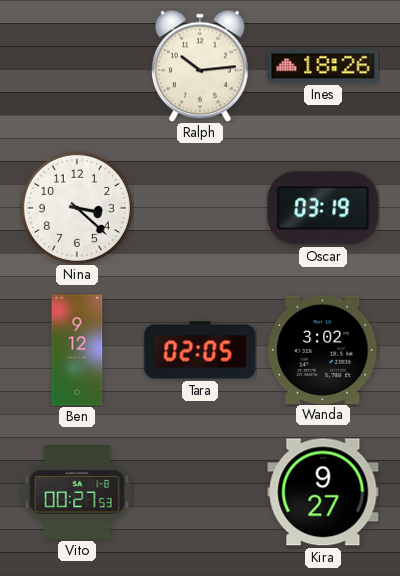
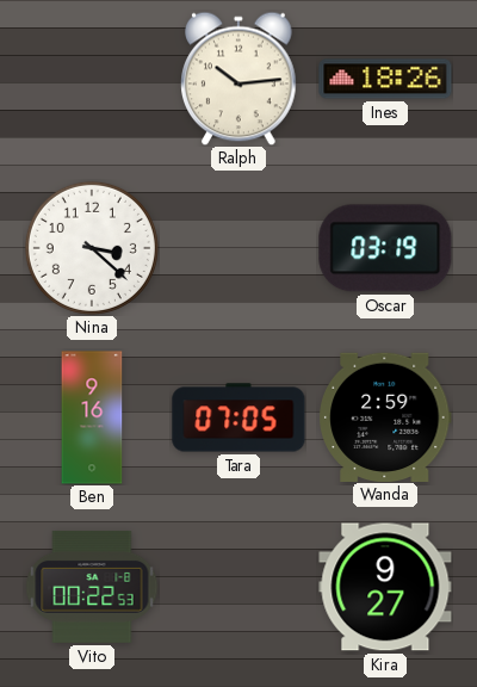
Ben: 9:12 -> 9:16
Tara: 02:05 -> 07:05
Wanda: 3:02 -> 2:59
Vito: 00:27 -> 00:22
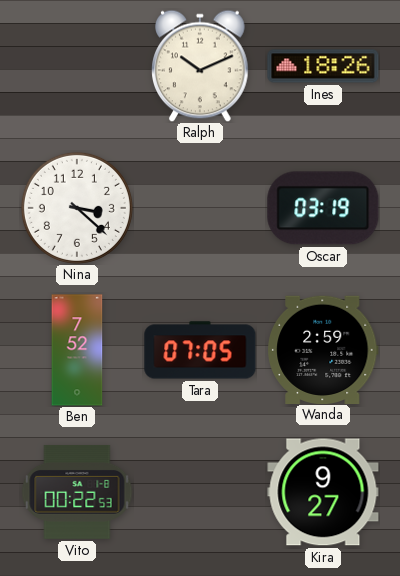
Ralph: 10:14 -> 10:11
Ben: 9:16 -> 7:52
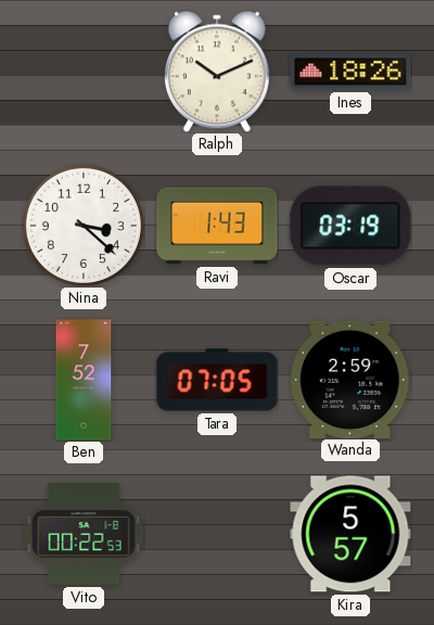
Ravi: none -> 1:43
Kira: 9:27 -> 5:57
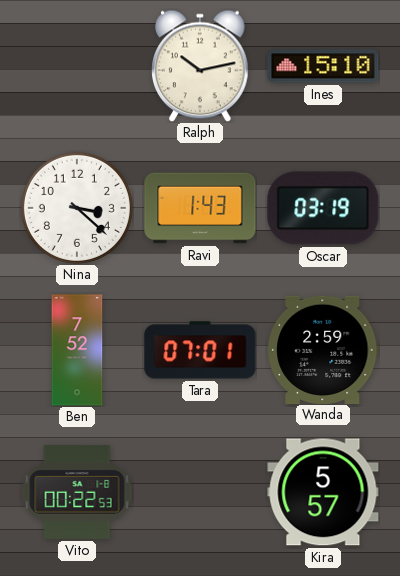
Ralph: 10:11 -> 10:13
Ines: 18:26 -> 15:10
Tara: 07:05 -> 07:01
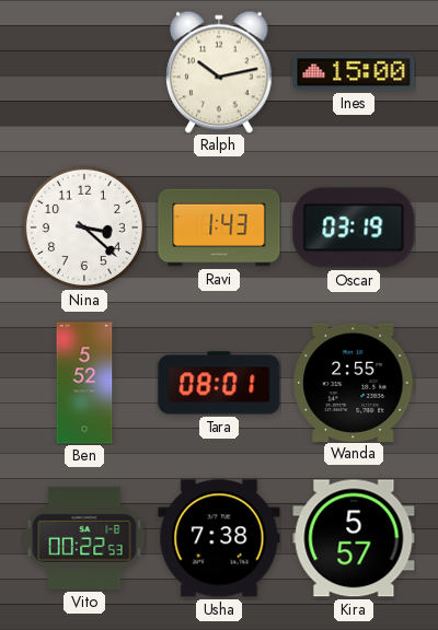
Ines: 15:10 -> 15:00
Ben: 7:52 -> 5:52
Tara: 07:01 -> 08:01
Wanda: 2:59 -> 2:55
Usha: none -> 7:38
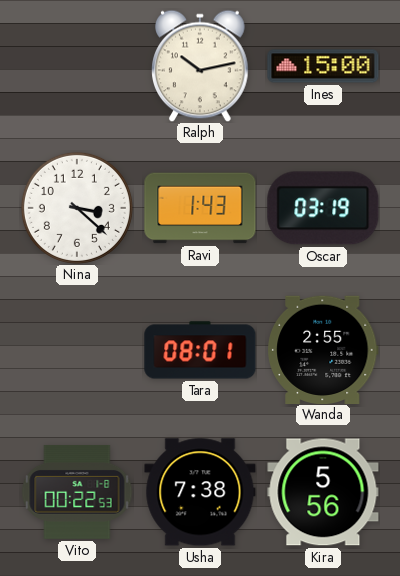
Ben: 5:52 -> none
Kira: 5:57 -> 5:56
